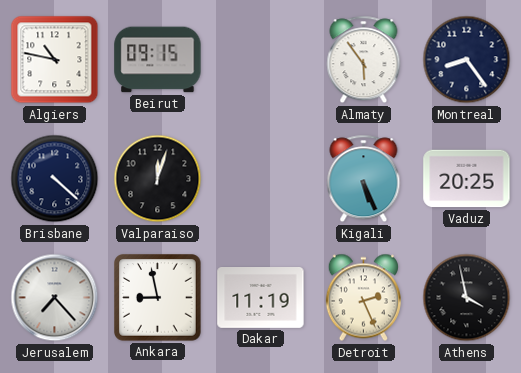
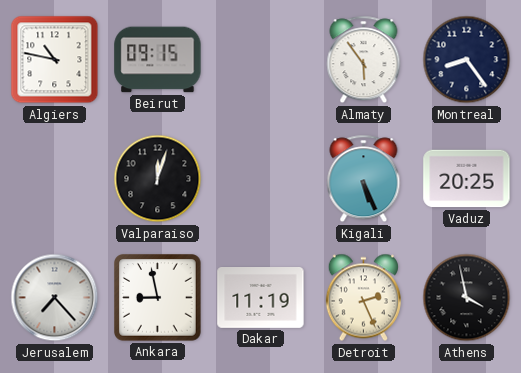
Brisbane: 4:22 -> none
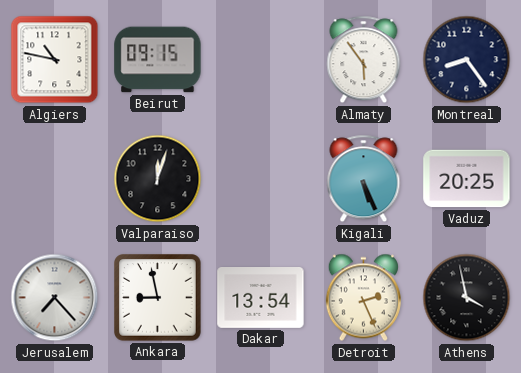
Dakar: 11:19 -> 13:54
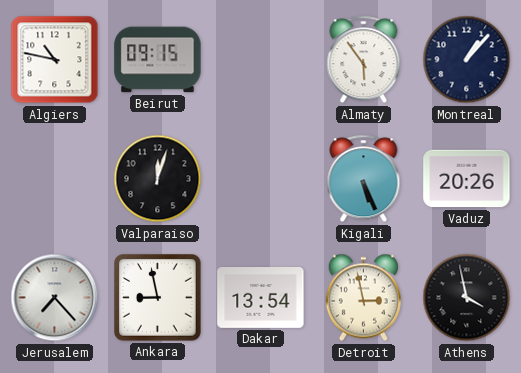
Montreal: 8:24 -> 1:07
Vaduz: 20:25 -> 20:26
Detroit: 2:26 -> 2:58
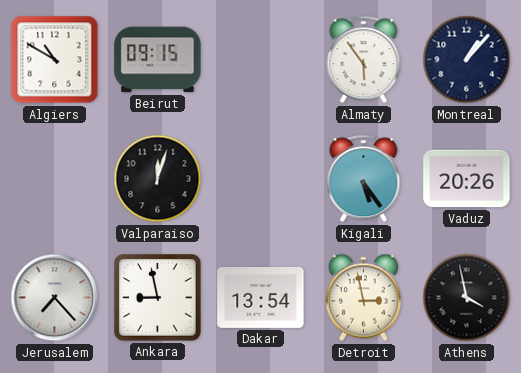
Algiers: 10:47 -> 10:50
Kigali: 5:26 -> 5:24
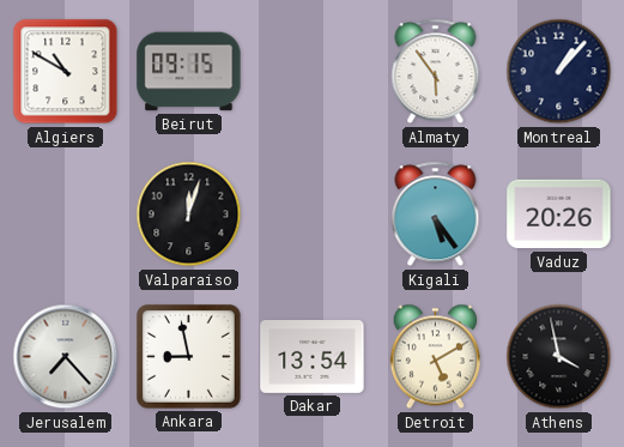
Detroit: 2:58 -> 5:10
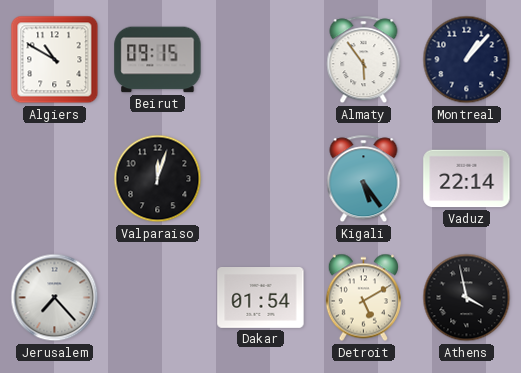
Vaduz: 20:26 -> 22:14
Ankara: 8:58 -> none
Dakar: 13:54 -> 01:54
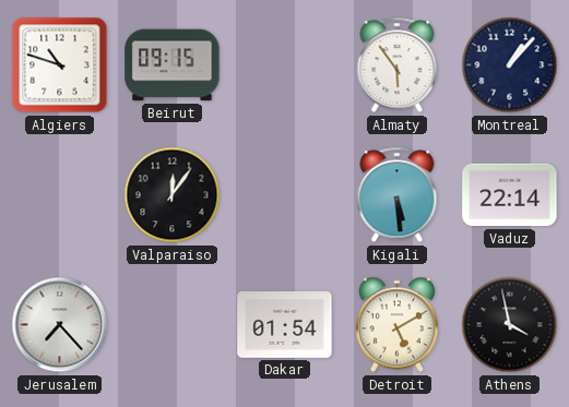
Algiers: 10:50 -> 10:48
Valparaiso: 12:03 -> 12:06
Kigali: 5:24 -> 5:29
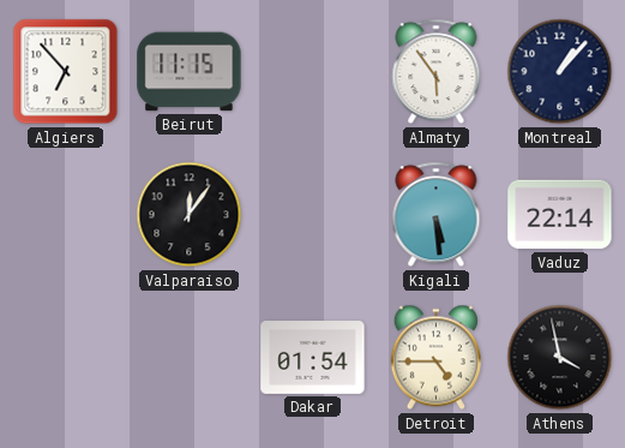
Algiers: 10:48 -> 6:53
Beirut: 09:15 -> 11:15
Jerusalem: 7:23 -> none
Detroit: 5:10 -> 4:45
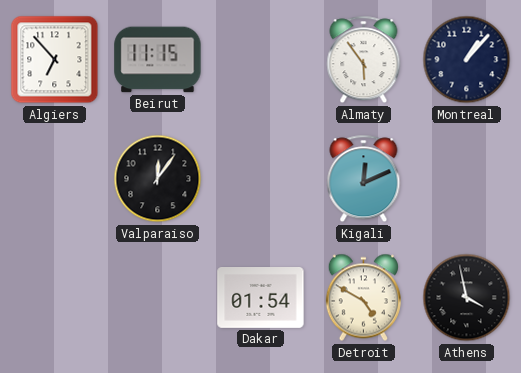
Kigali: 5:29 -> 12:11
Vaduz: 22:14 -> none
Detroit: 4:45 -> 4:50
